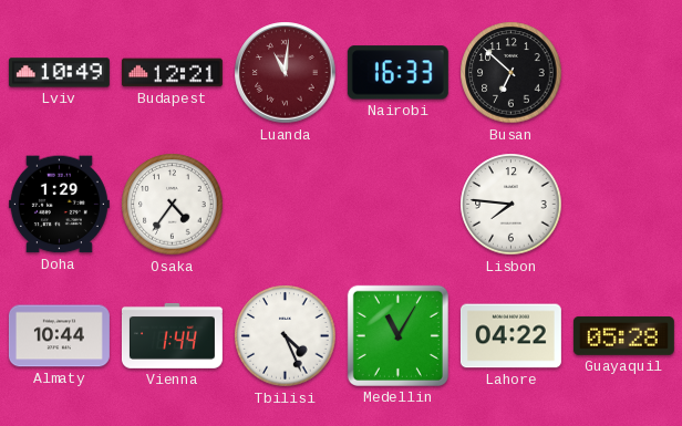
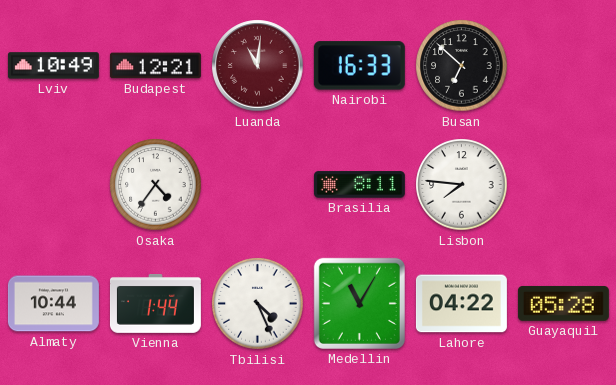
Doha: 1:29 -> none
Brasilia: none -> 8:11
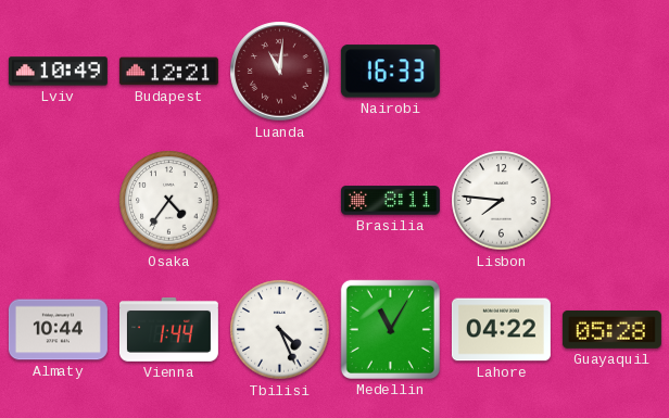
Busan: 6:52 -> none
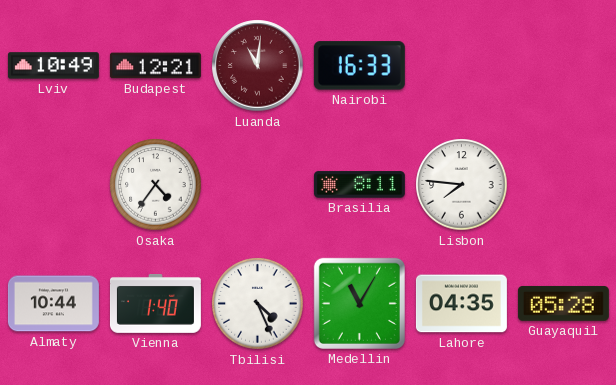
Vienna: 1:44 -> 1:40
Lahore: 04:22 -> 04:35
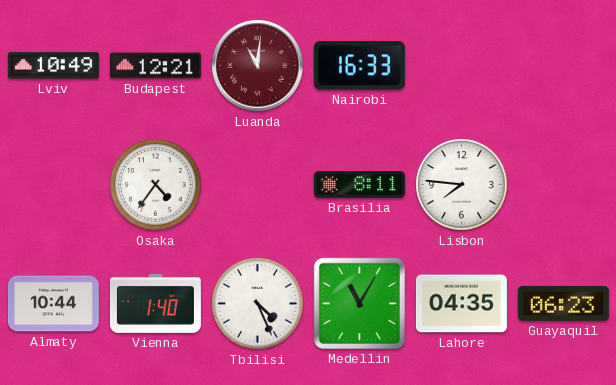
Guayaquil: 05:28 -> 06:23
